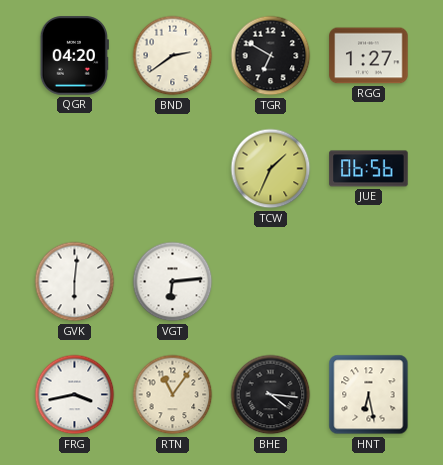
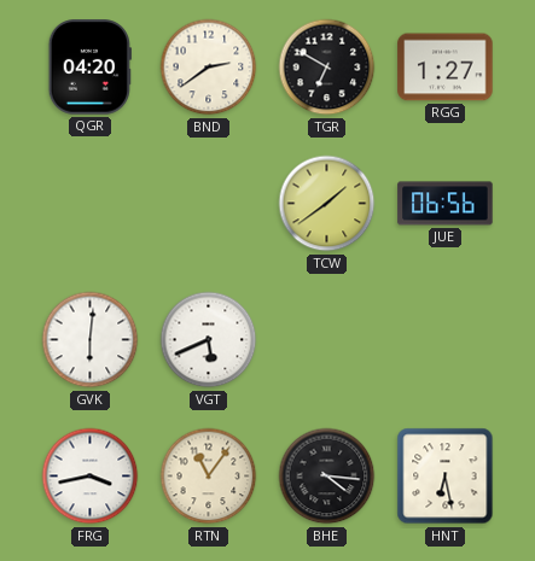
TCW: 1:34 -> 1:39
VGT: 6:14 -> 5:41
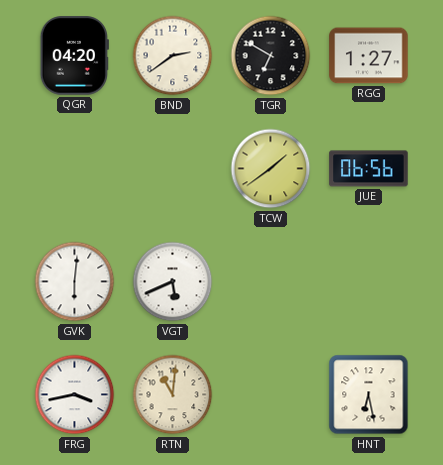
RTN: 11:06 -> 11:01
BHE: 4:16 -> none
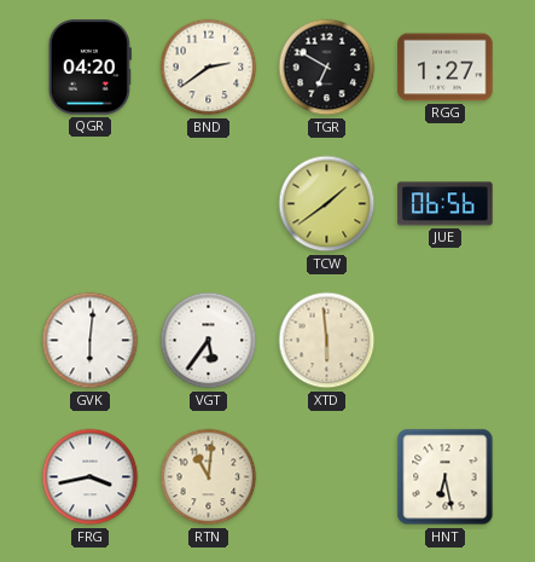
VGT: 5:41 -> 5:36
XTD: none -> 5:59
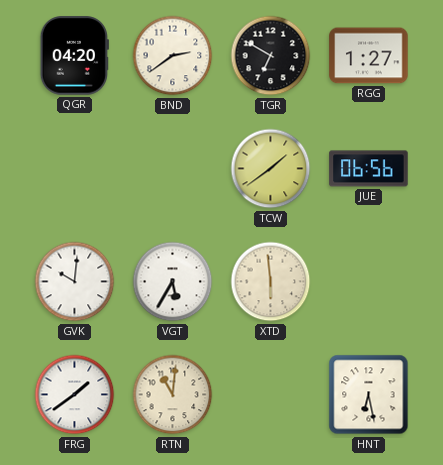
GVK: 6:01 -> 10:01
VGT: 5:36 -> 5:35
FRG: 3:43 -> 1:39
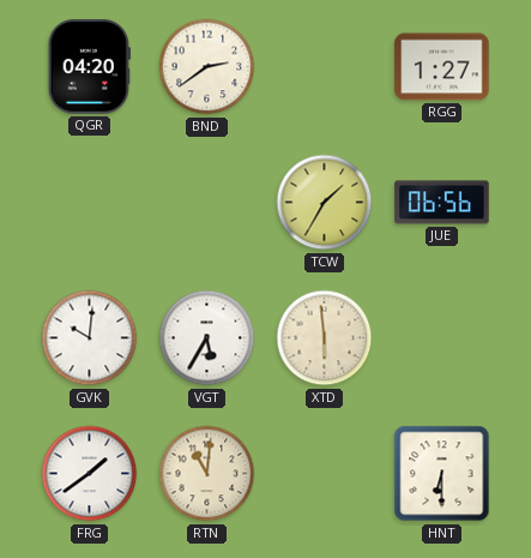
TGR: 6:50 -> none
TCW: 1:39 -> 1:35
HNT: 6:28 -> 6:30
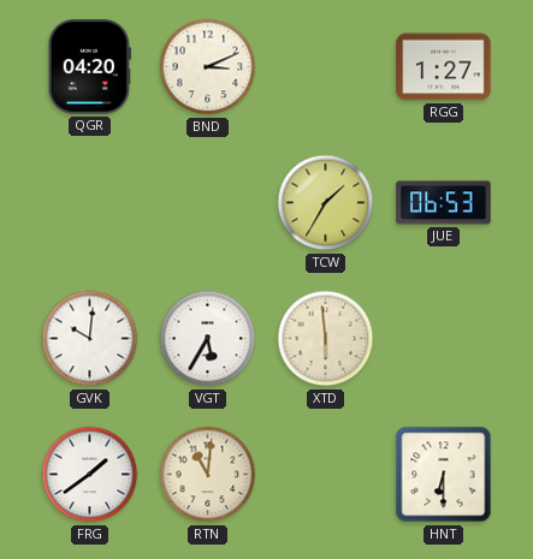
BND: 2:39 -> 3:11
JUE: 06:56 -> 06:53
